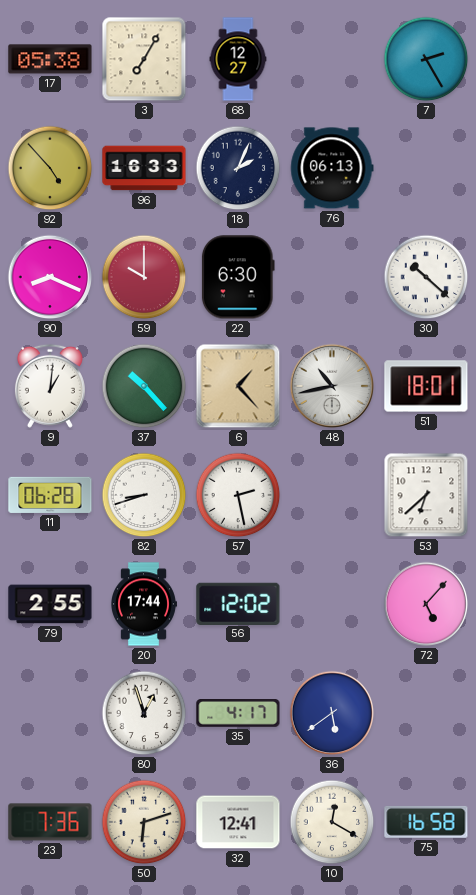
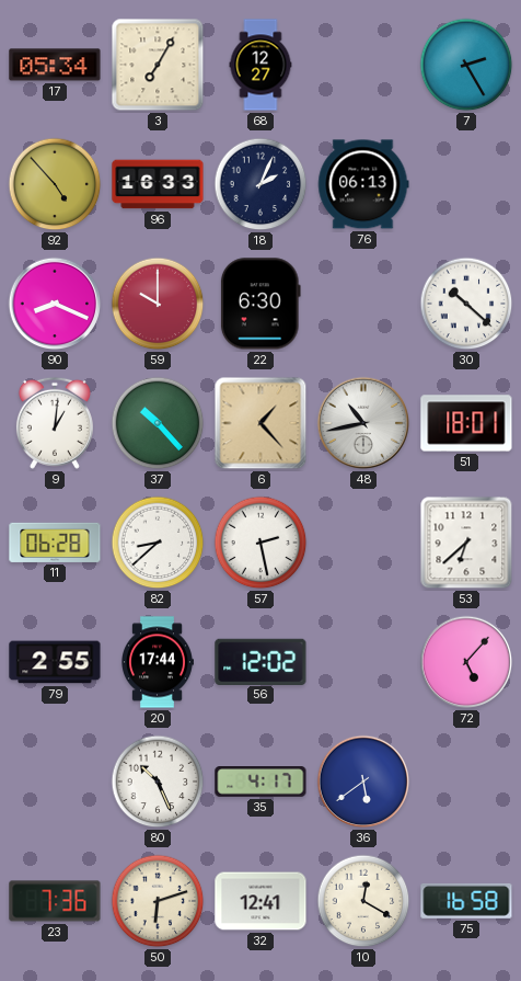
17: 05:38 -> 05:34
82: 8:42 -> 8:38
80: 12:57 -> 10:26
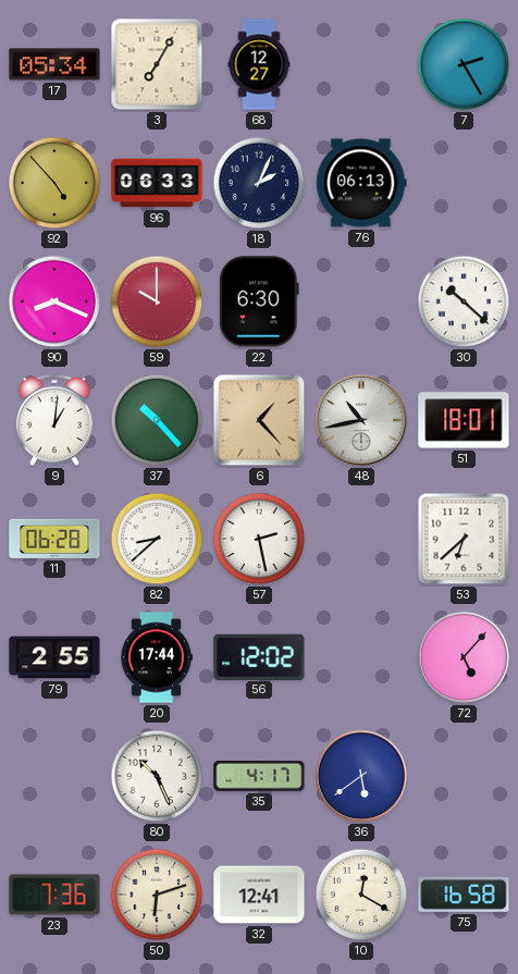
96: 16:33 -> 06:33
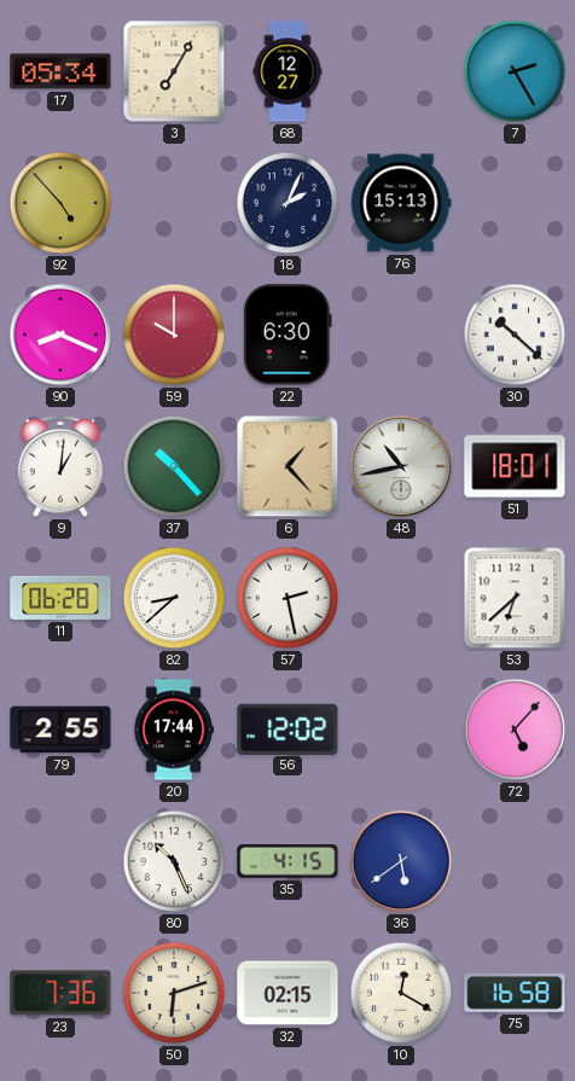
96: 06:33 -> none
76: 06:13 -> 15:13
35: 4:17 -> 4:15
32: 12:41 -> 02:15
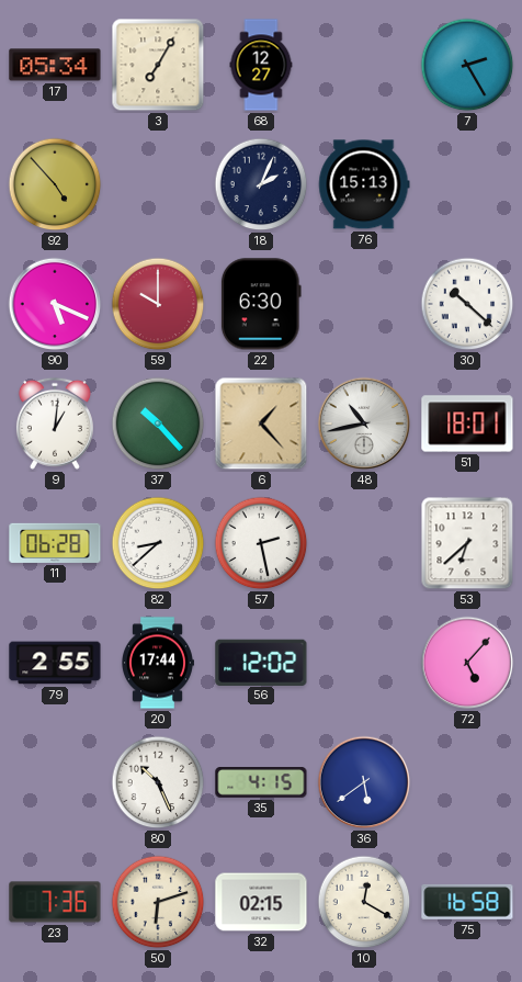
90: 8:19 -> 5:19
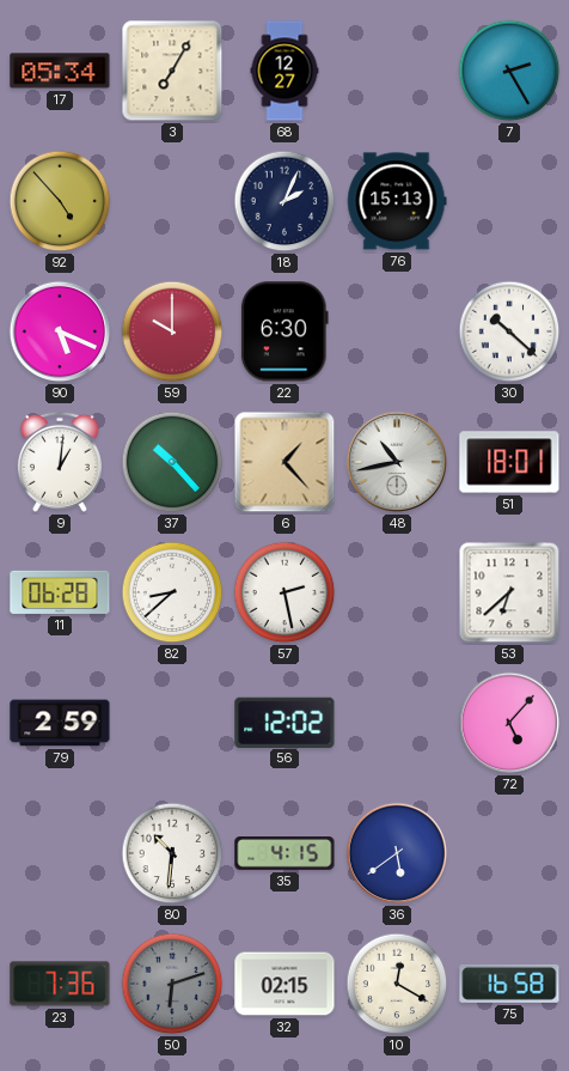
79: 2:55 -> 2:59
20: 17:44 -> none
80: 10:26 -> 10:31
50 dial: cream -> grey
